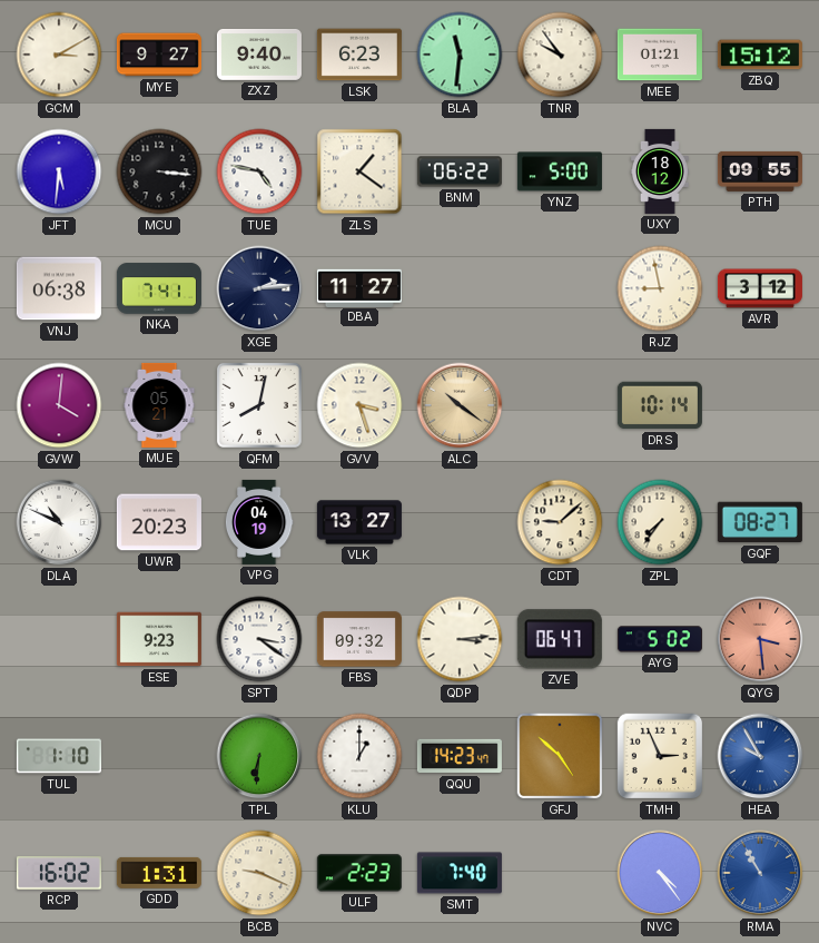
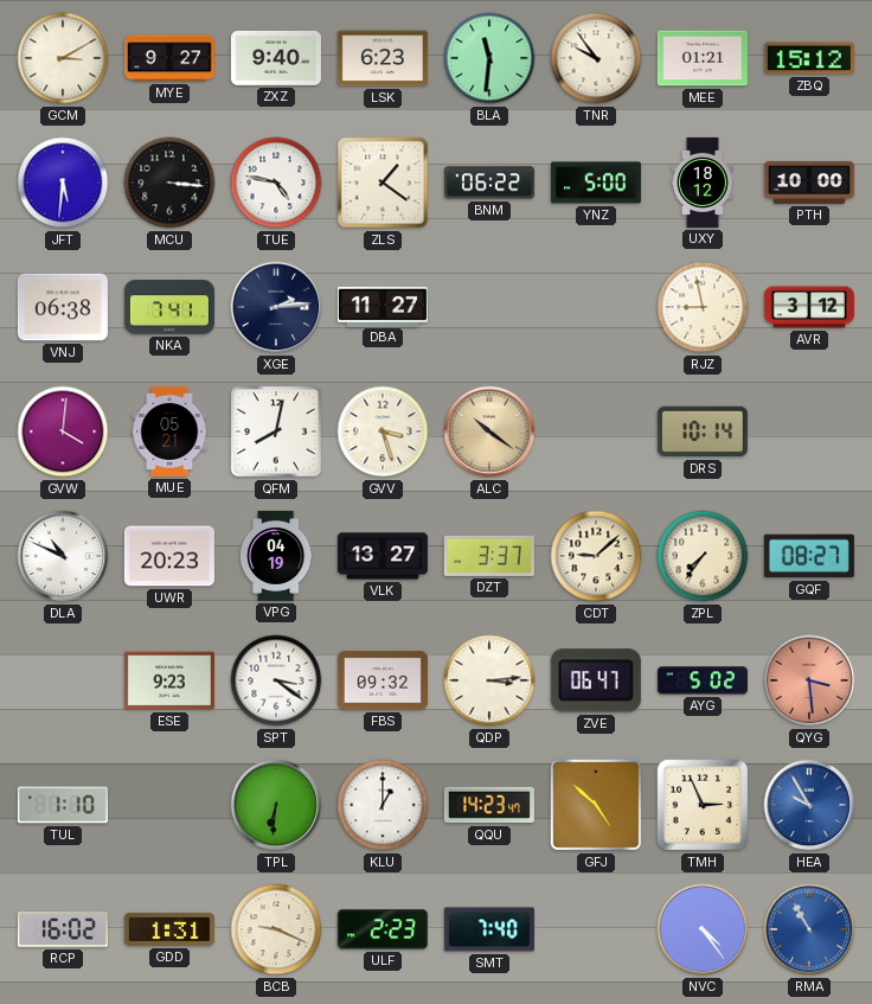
PTH: 09:55 -> 10:00
DZT: none -> 3:37
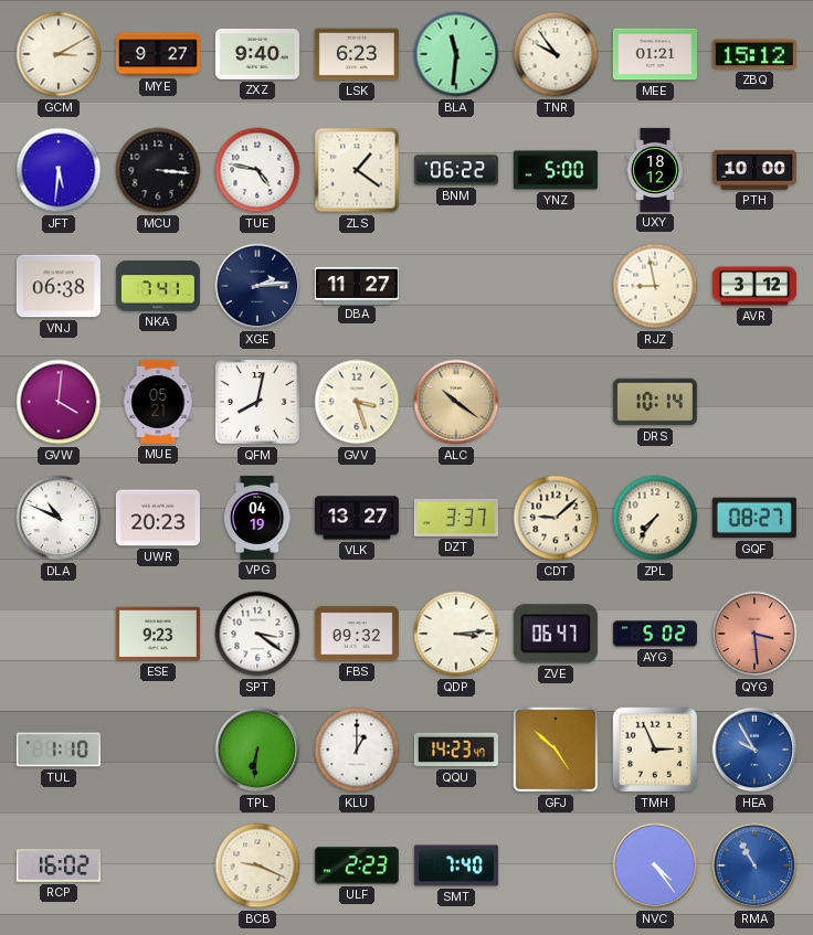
GDD: 1:31 -> none
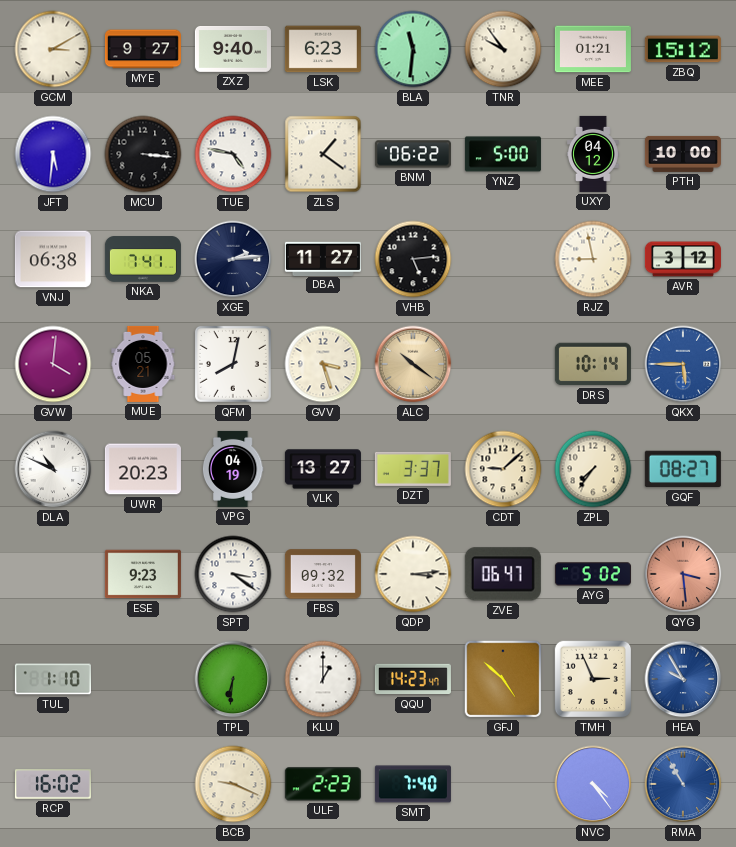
UXY: 18:12 -> 04:12
VHB: none -> 5:14
QKX: none -> 5:45
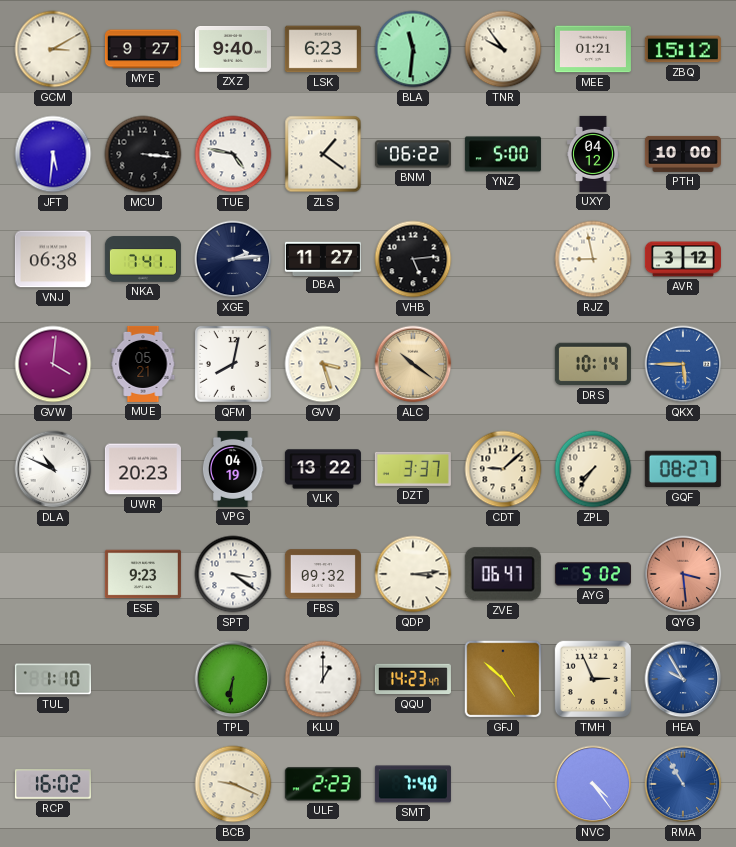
VLK: 13:27 -> 13:22
